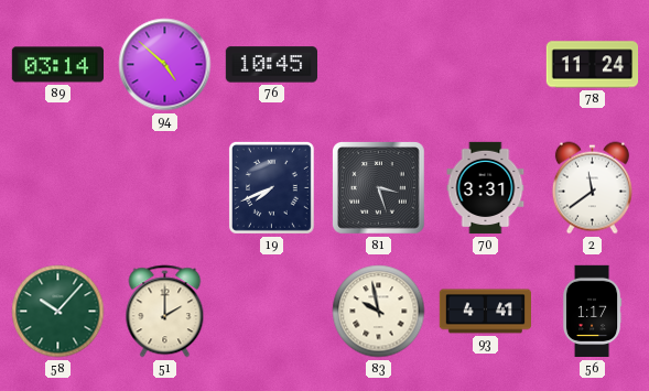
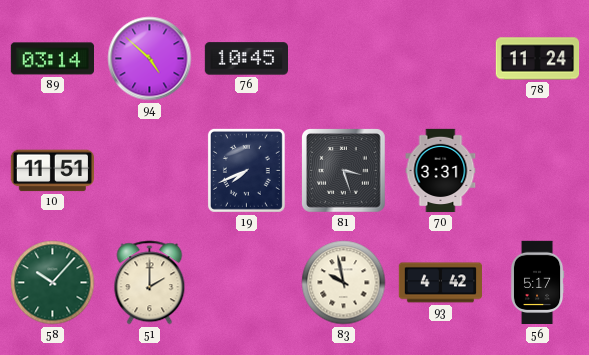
10: none -> 11:51
2: 11:39 -> none
93: 4:41 -> 4:42
56: 1:17 -> 5:17
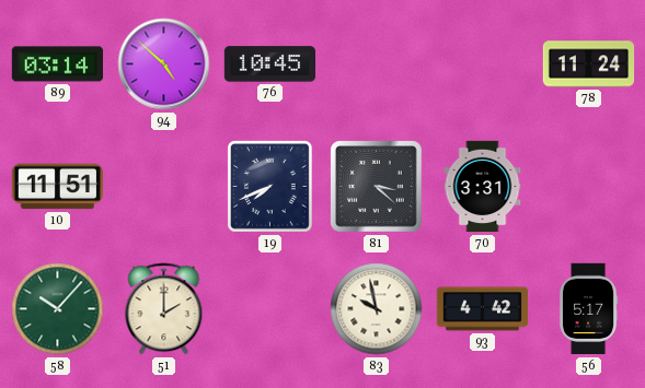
81: 3:27 -> 3:22
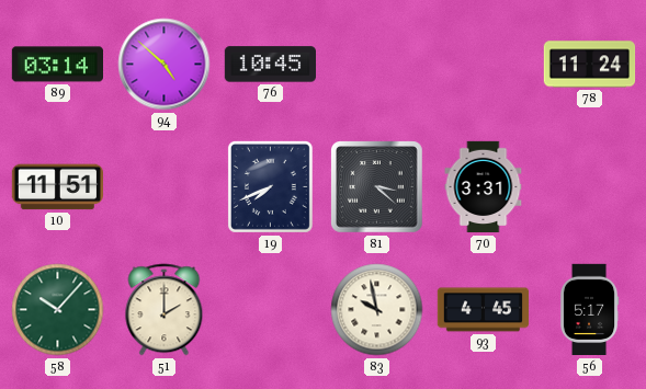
93: 4:42 -> 4:45
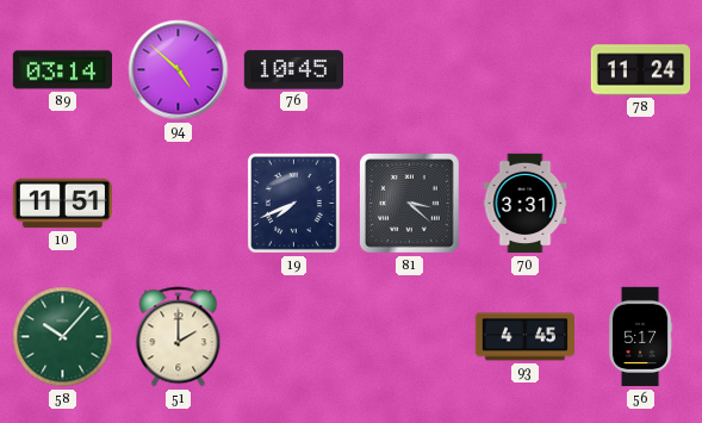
83: 9:58 -> none
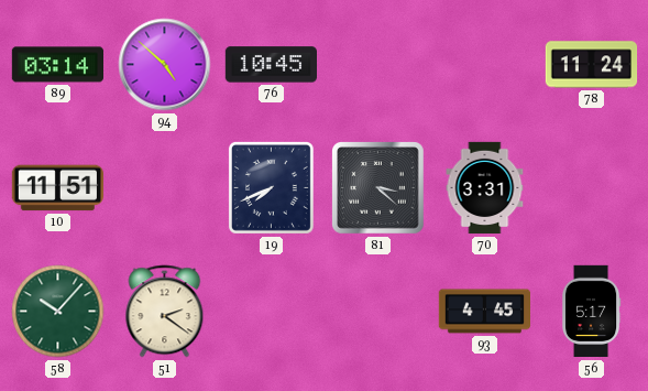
51: 2:00 -> 2:21
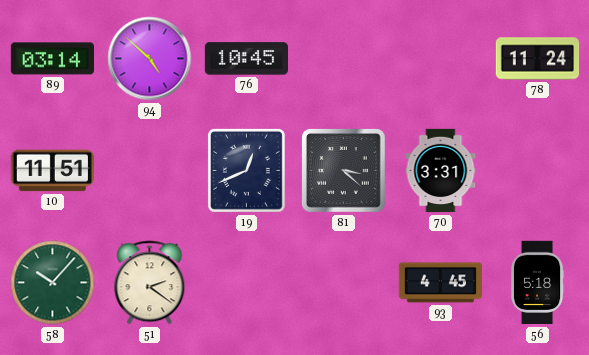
19: 7:41 -> 12:41
56: 5:17 -> 5:18
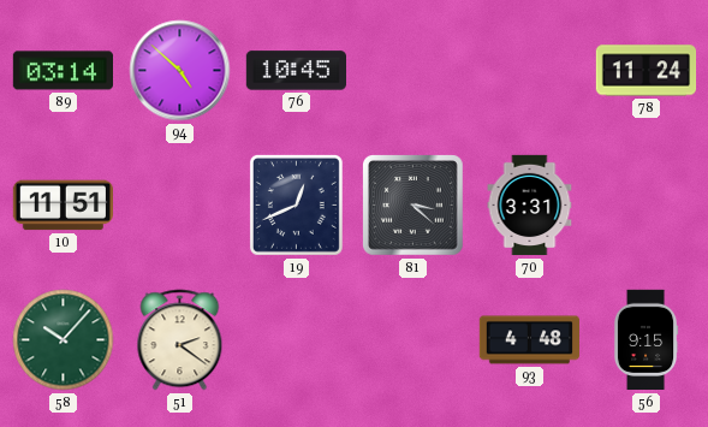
93: 4:45 -> 4:48
56: 5:18 -> 9:15
